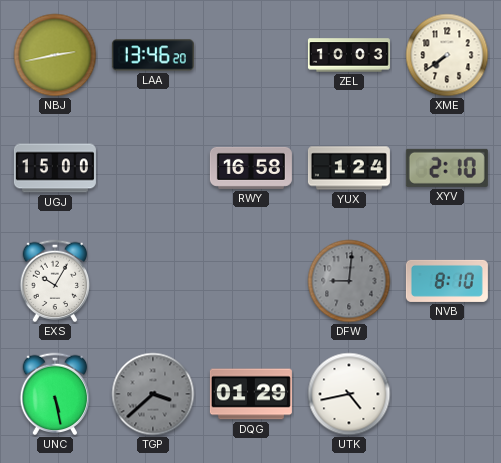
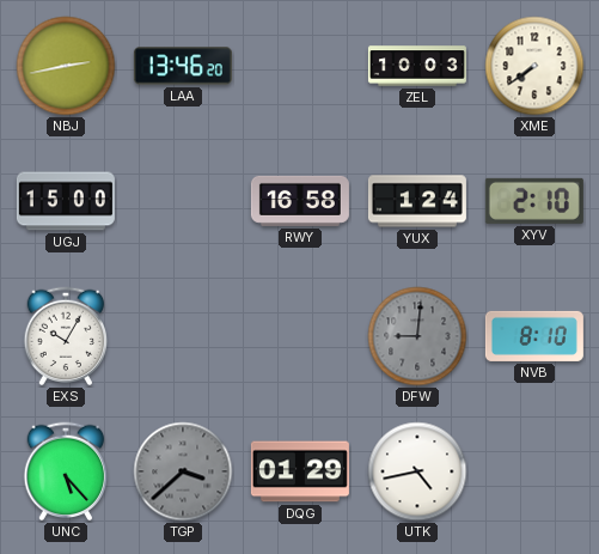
UNC: 5:28 -> 5:23
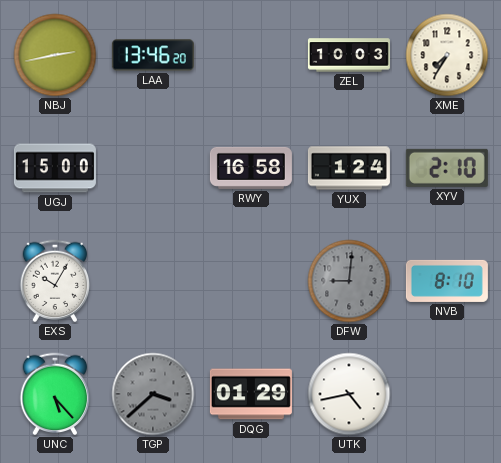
XME: 7:39 -> 7:35
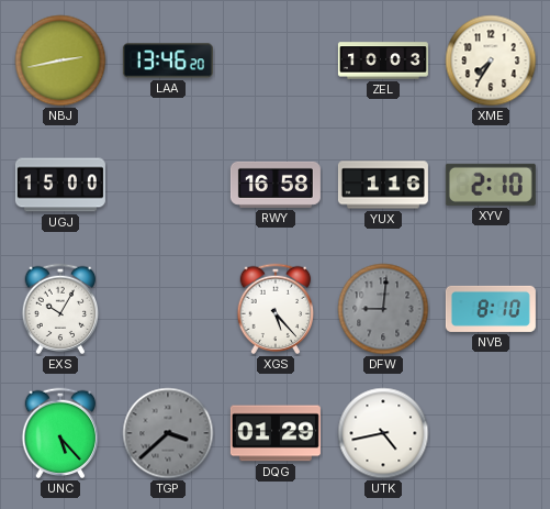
YUX: 1:24 -> 1:16
XGS: none -> 5:23
